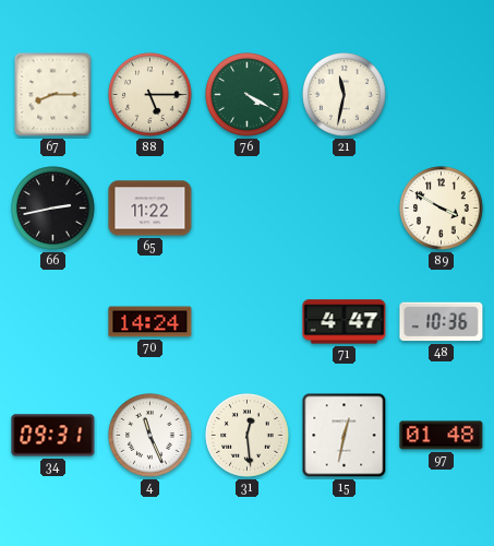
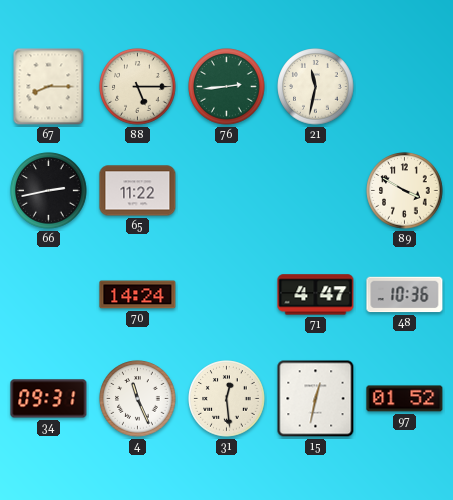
76: 4:20 -> 2:44
97: 01:48 -> 01:52
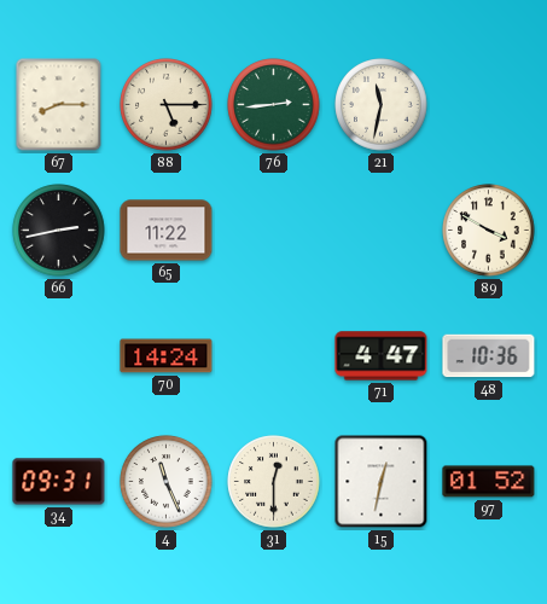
31: 12:29 -> 12:30
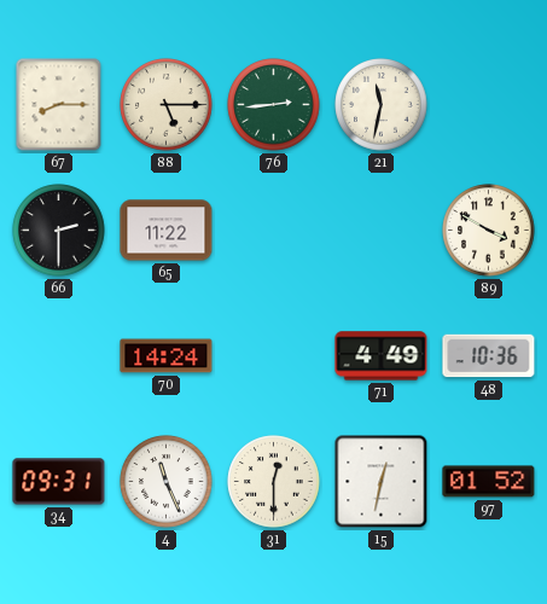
66: 2:43 -> 2:30
71: 4:47 -> 4:49
